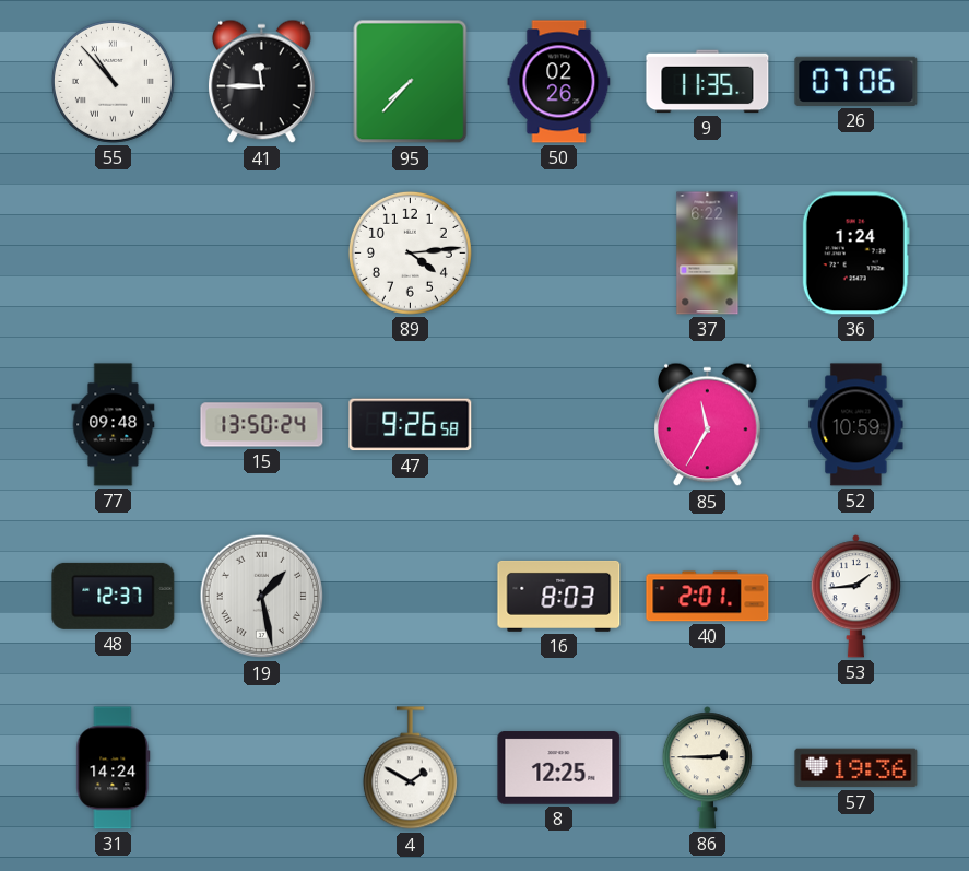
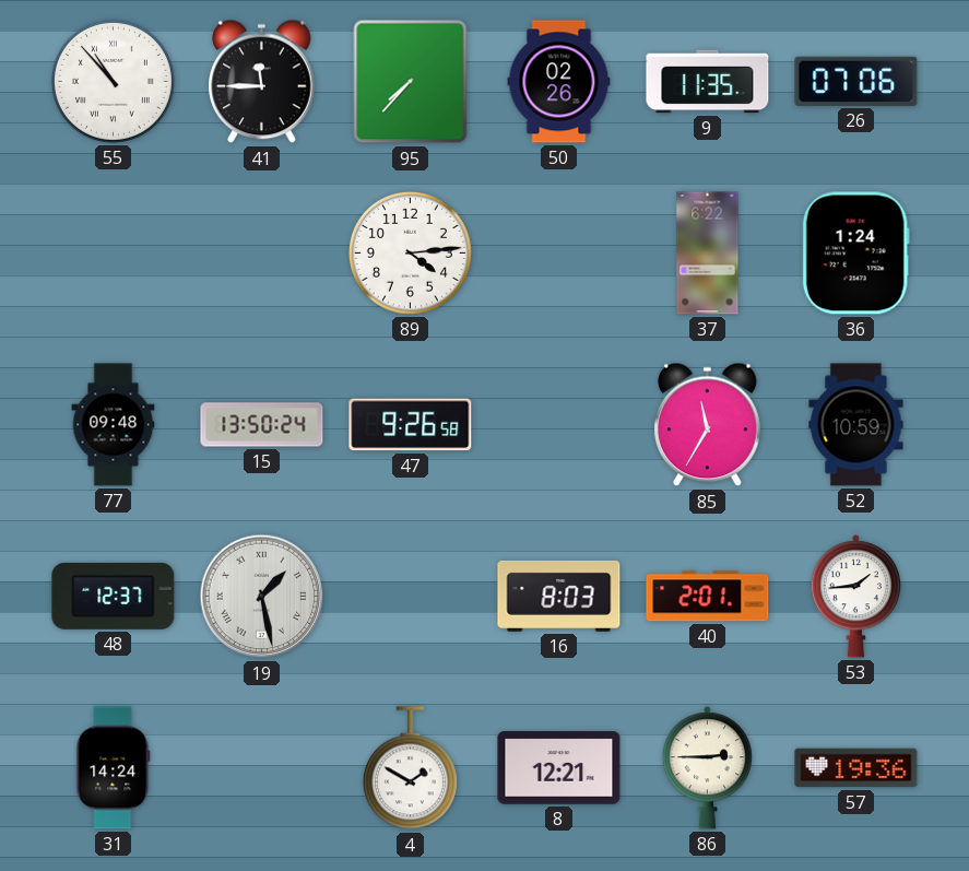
8: 12:25 -> 12:21
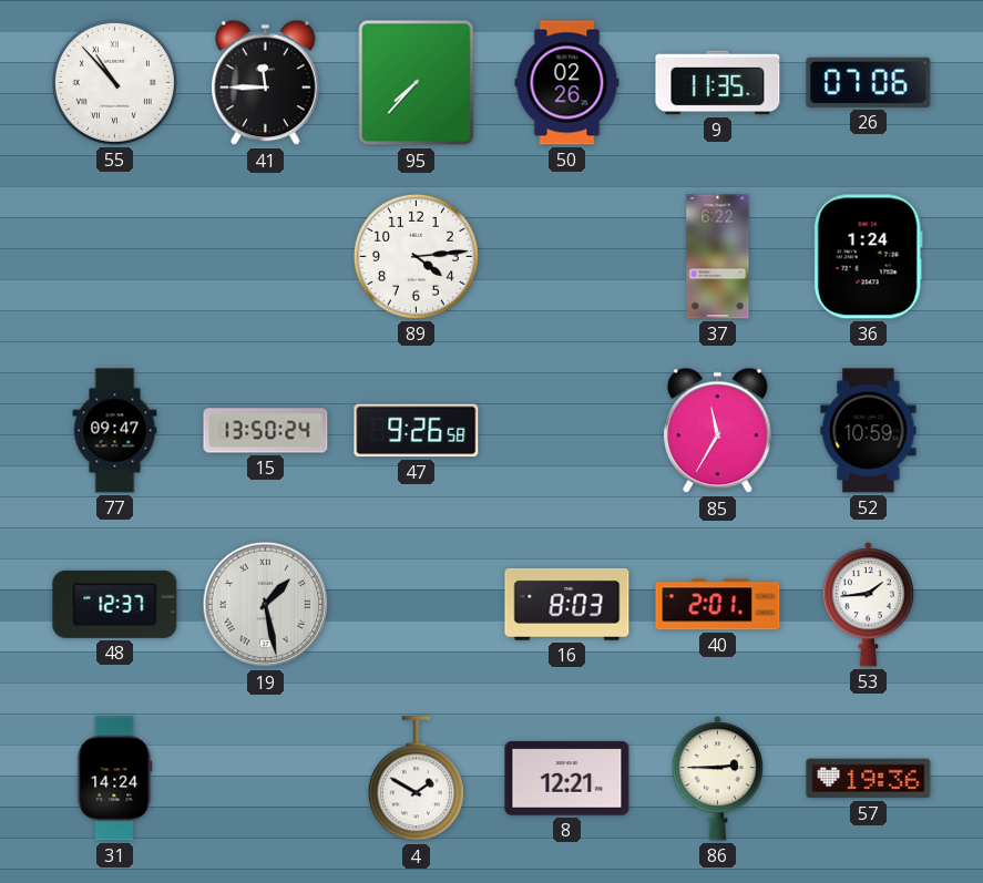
77: 09:48 -> 09:47
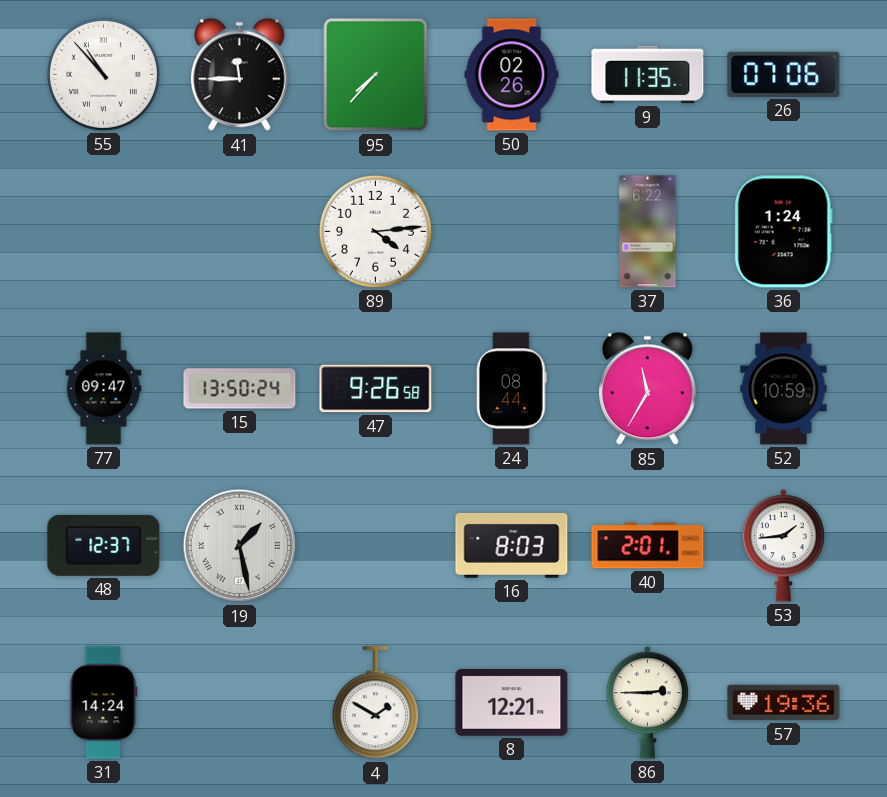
24: none -> 08:44
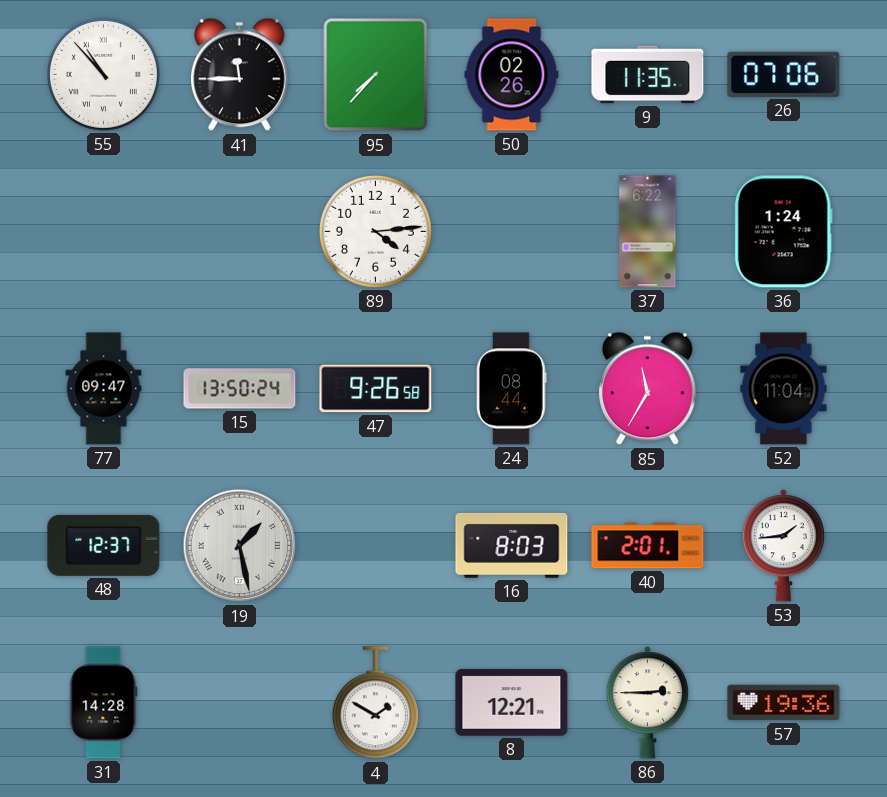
52: 10:59 -> 11:04
31: 14:24 -> 14:28
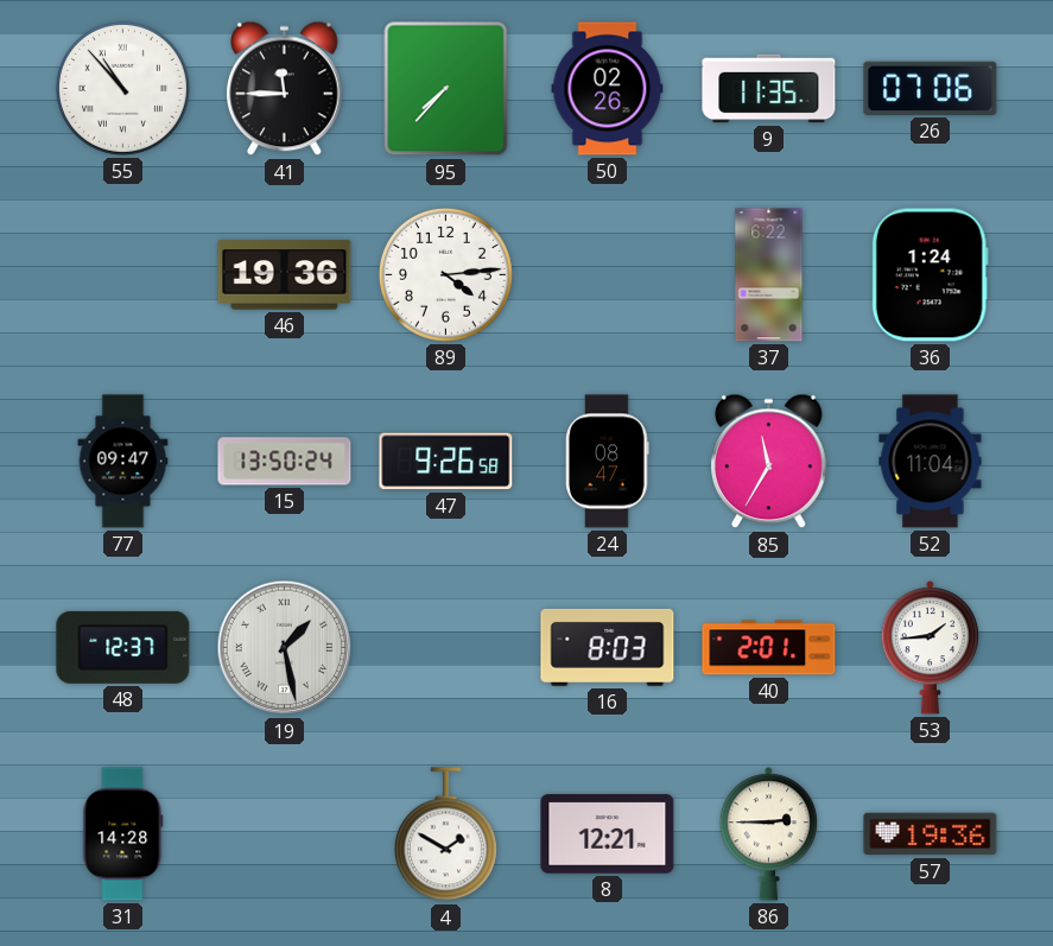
46: none -> 19:36
24: 08:44 -> 08:47
